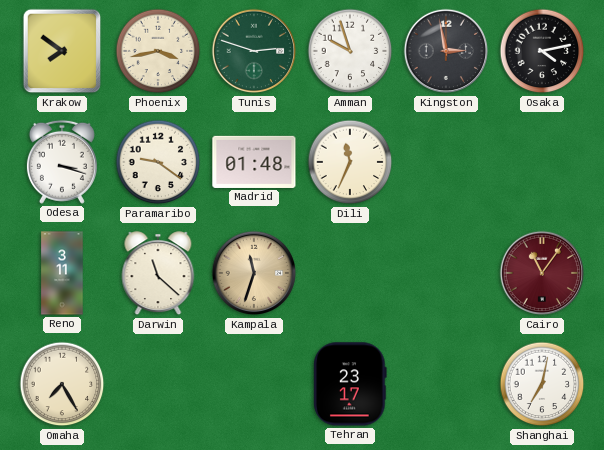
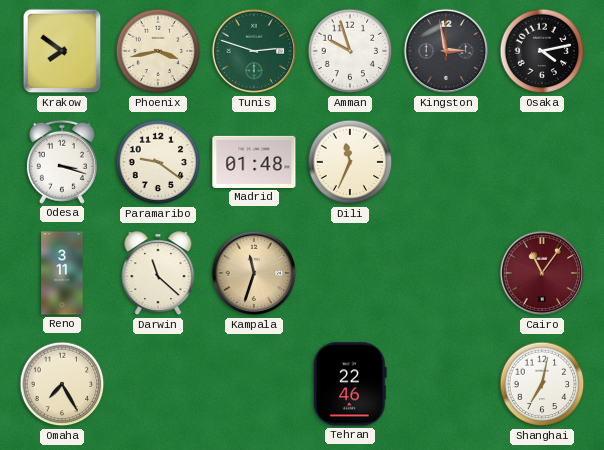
Tehran: 23:17 -> 22:46
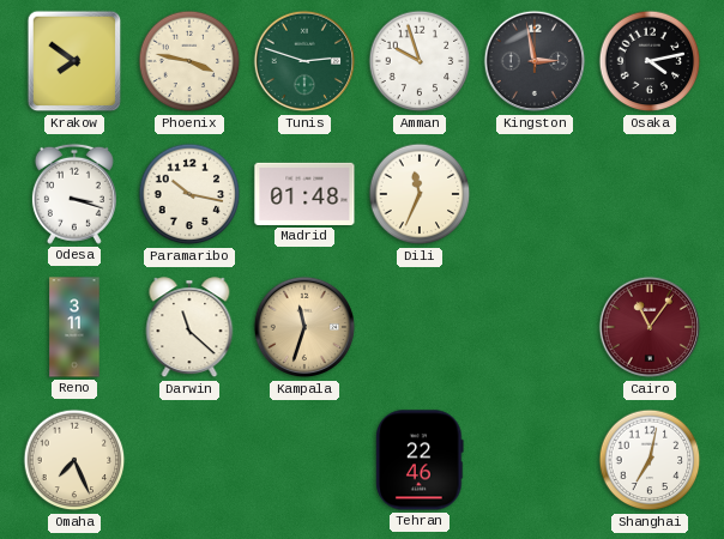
Phoenix: 3:43 -> 3:47
Paramaribo: 9:21 -> 10:17
Omaha: 7:25 -> 7:26
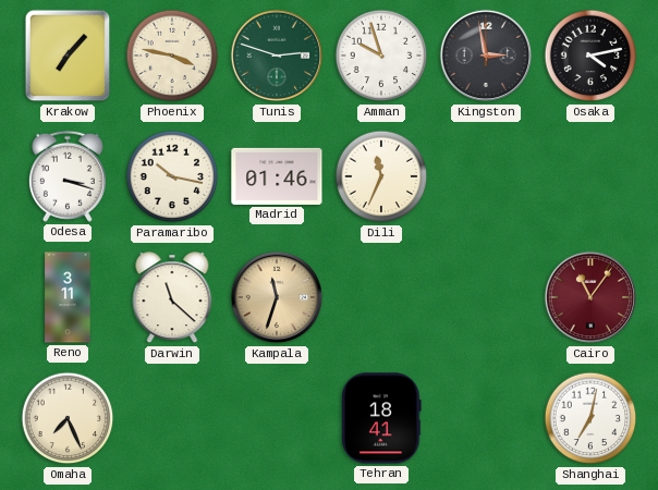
Krakow: 7:51 -> 7:07
Madrid: 01:48 -> 01:46
Tehran: 22:46 -> 18:41
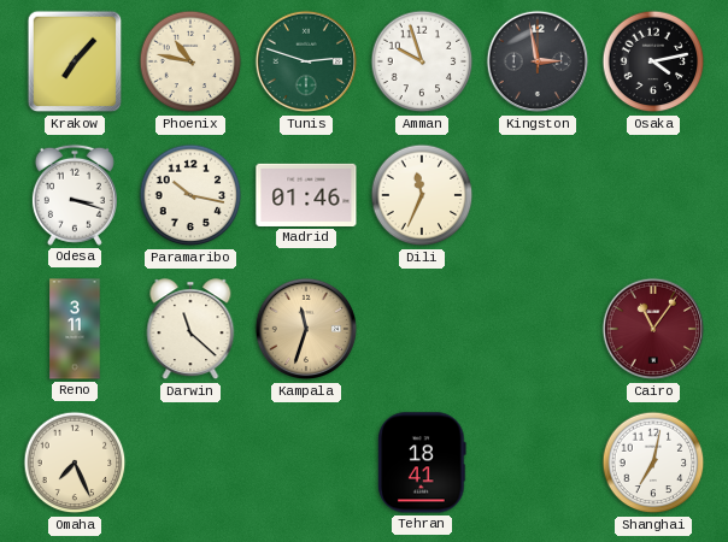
Phoenix: 3:47 -> 10:47
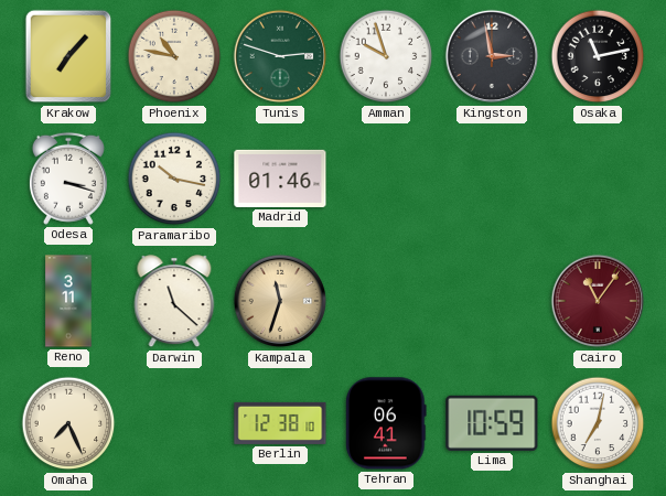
Osaka: 4:13 -> 11:13
Dili: 11:34 -> none
Berlin: none -> 12:38
Tehran: 18:41 -> 06:41
Lima: none -> 10:59
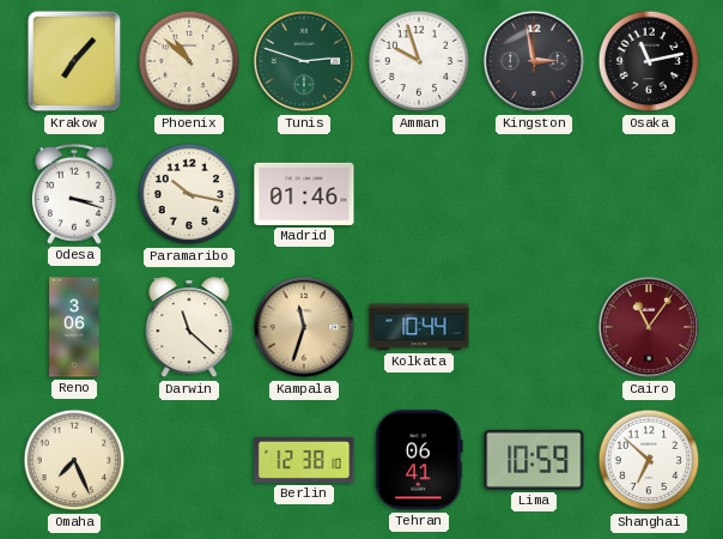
Phoenix: 10:47 -> 10:52
Reno: 3:11 -> 3:06
Kolkata: none -> 10:44
Shanghai: 7:02 -> 6:52
